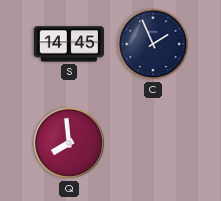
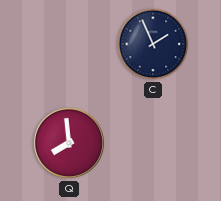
S: 14:45 -> none
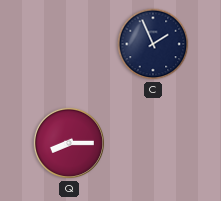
Q: 7:59 -> 8:15
